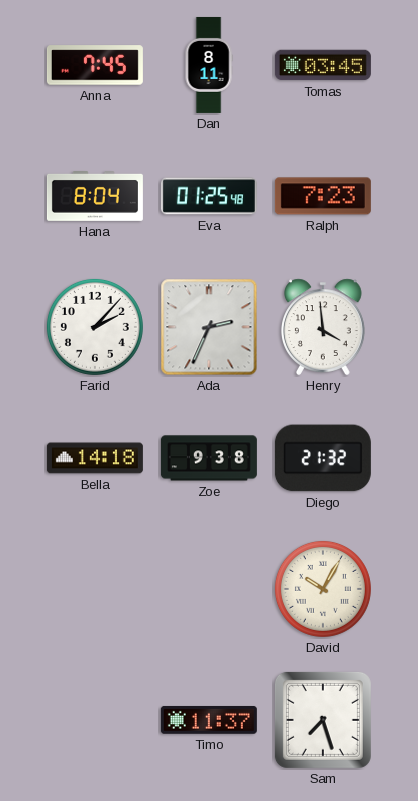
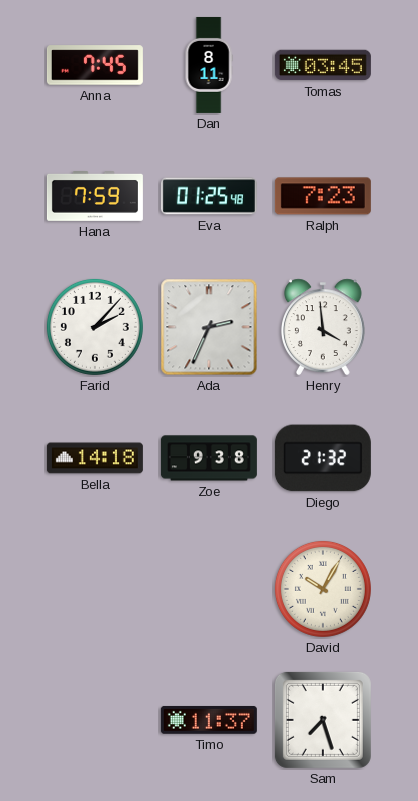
Hana: 8:04 -> 7:59
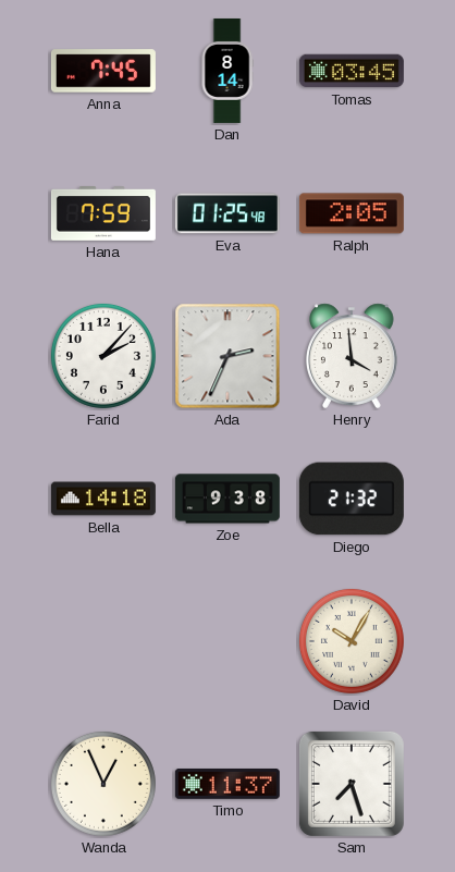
Dan: 8:11 -> 8:14
Ralph: 7:23 -> 2:05
Wanda: none -> 12:56
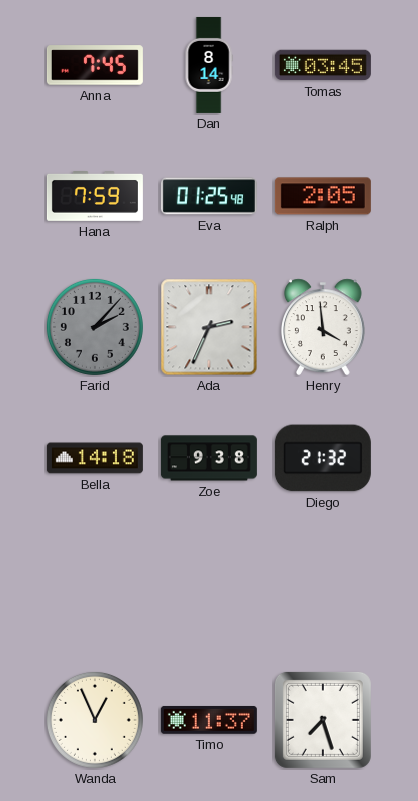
Farid dial: white -> grey
David: 10:05 -> none
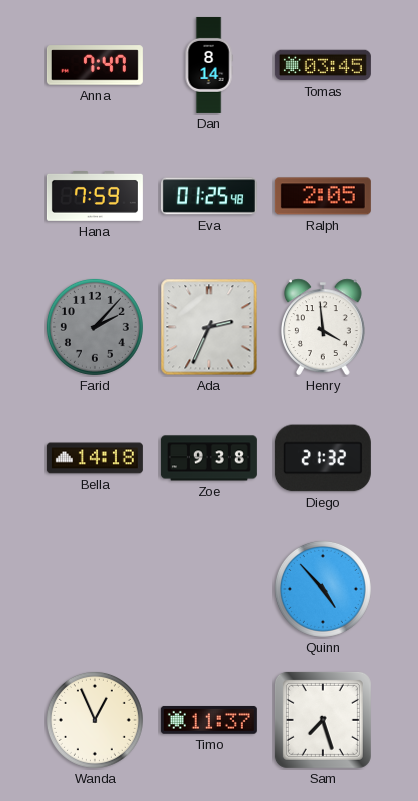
Anna: 7:45 -> 7:47
Quinn: none -> 4:53
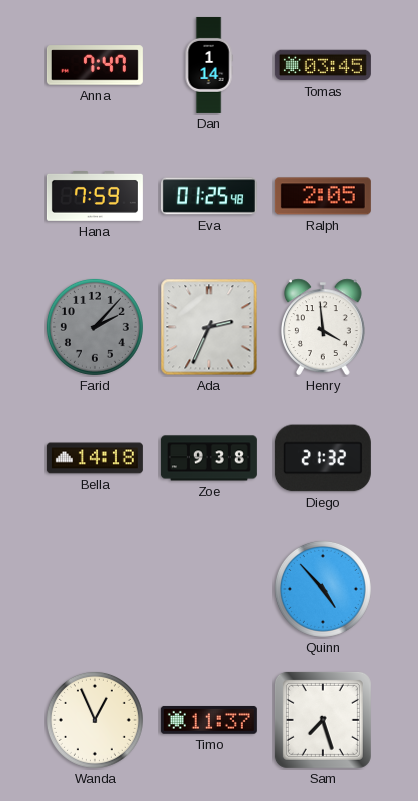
Dan: 8:14 -> 1:14
